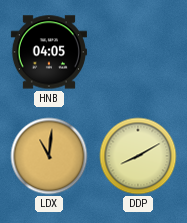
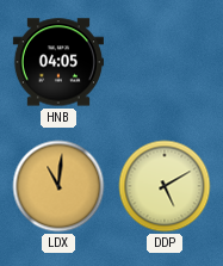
DDP: 8:10 -> 5:10
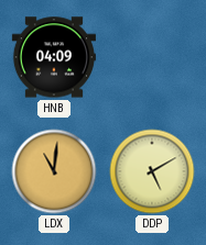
HNB: 04:05 -> 04:09
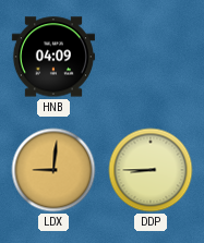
LDX: 11:01 -> 9:01
DDP: 5:10 -> 8:45
